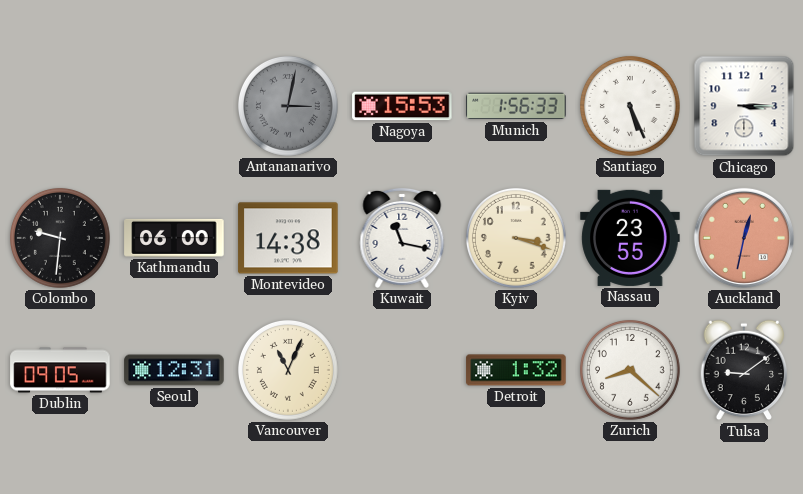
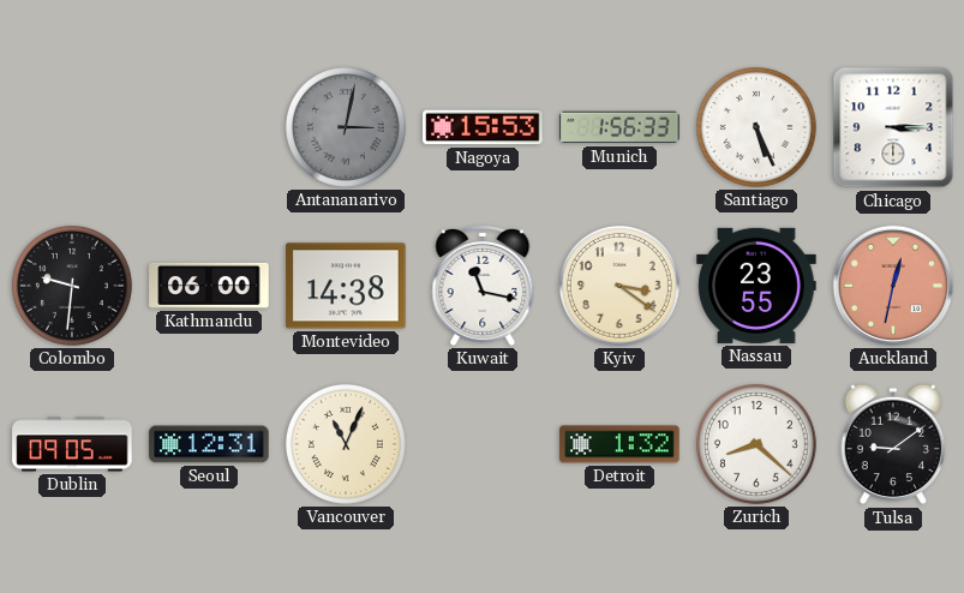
Kyiv: 3:18 -> 3:21
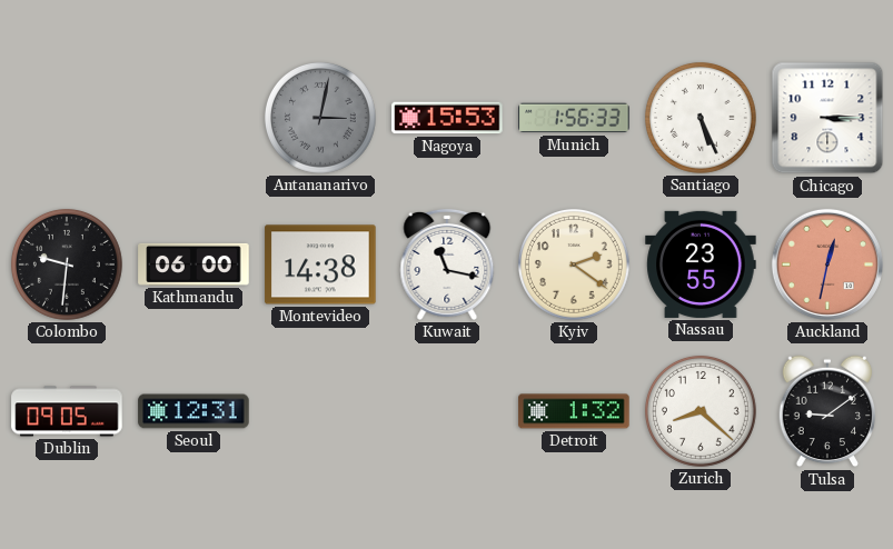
Kyiv: 3:21 -> 2:21
Vancouver: 11:04 -> none
